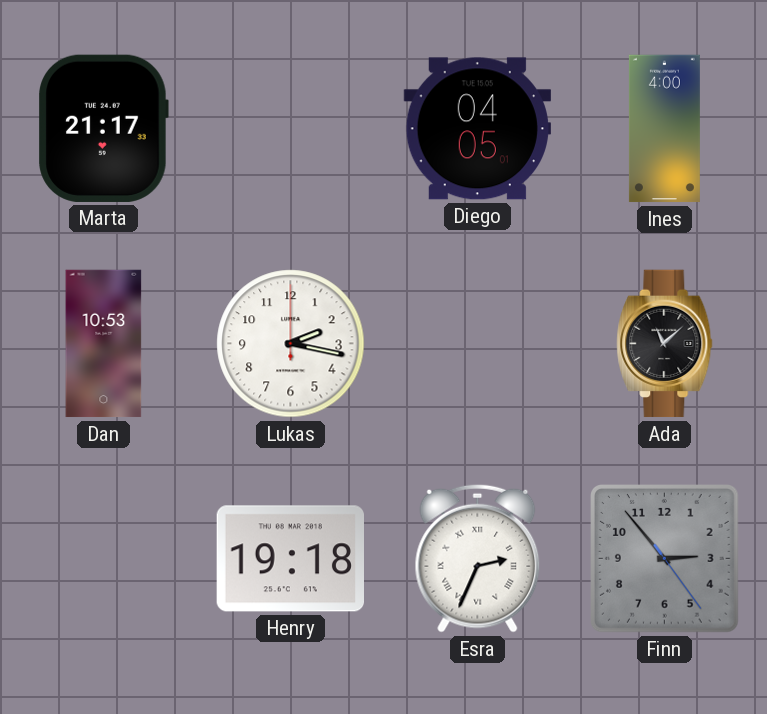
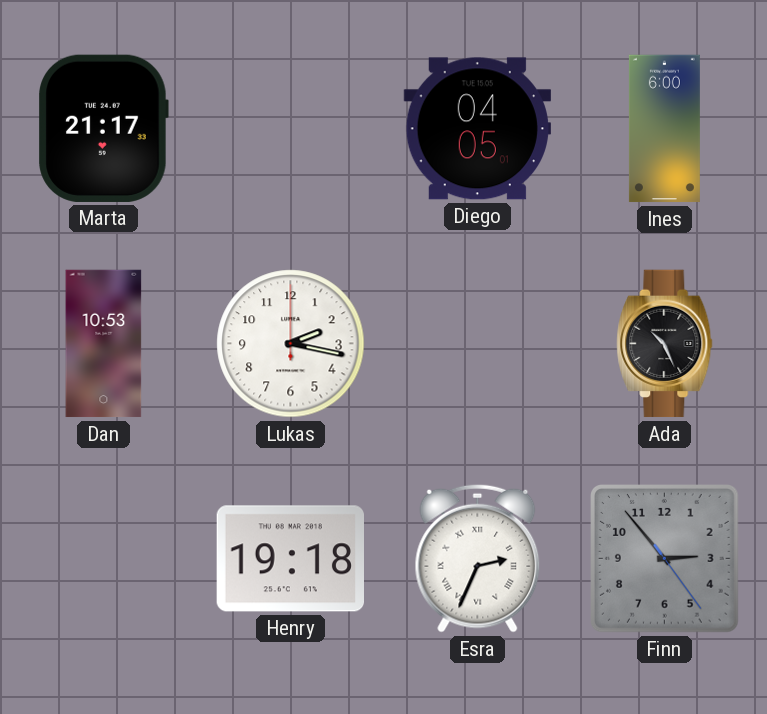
Ines: 4:00 -> 6:00
Ada: 11:08 -> 10:26
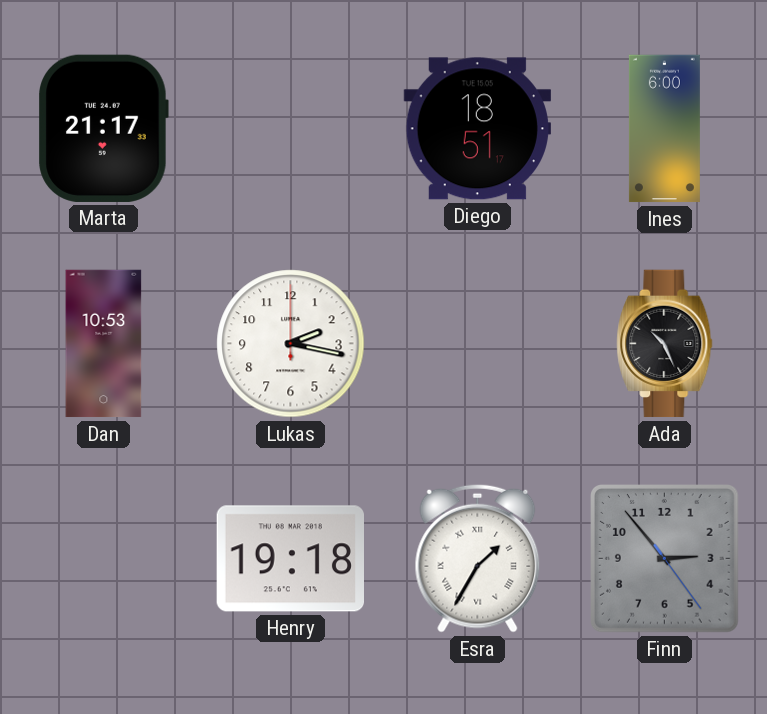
Diego: 04:05 -> 18:51
Esra: 2:34 -> 1:35
